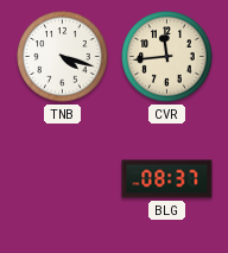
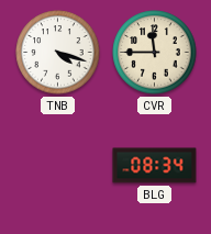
CVR: 11:44 -> 11:45
BLG: 08:37 -> 08:34
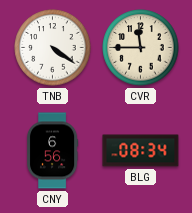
TNB: 4:18 -> 4:21
CNY: none -> 6:56
